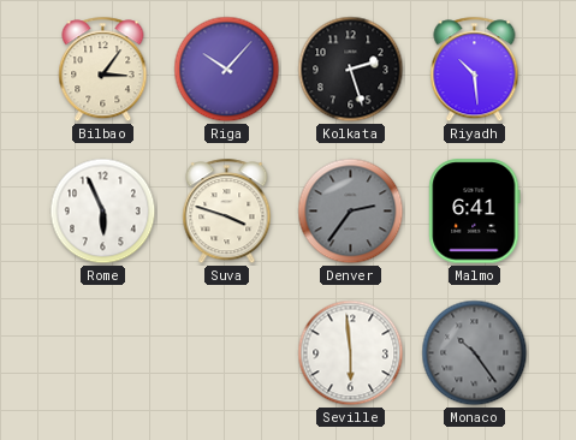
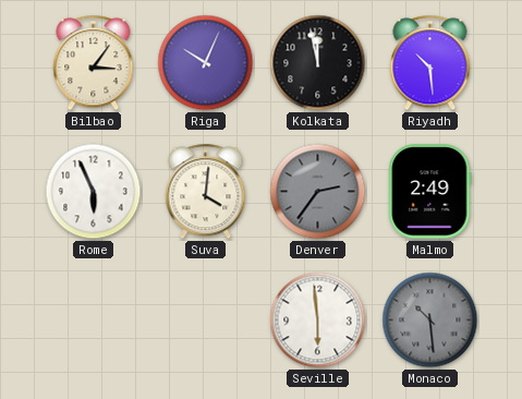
Riga: 10:07 -> 10:04
Kolkata: 2:27 -> 11:58
Suva: 3:48 -> 4:01
Malmo: 6:41 -> 2:49
Monaco: 10:24 -> 10:29
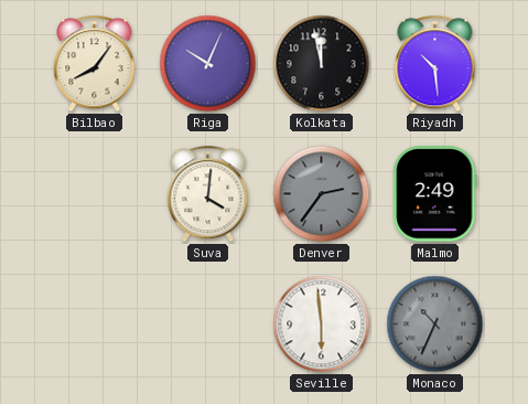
Bilbao: 3:06 -> 8:06
Rome: 5:56 -> none
Monaco: 10:29 -> 10:34
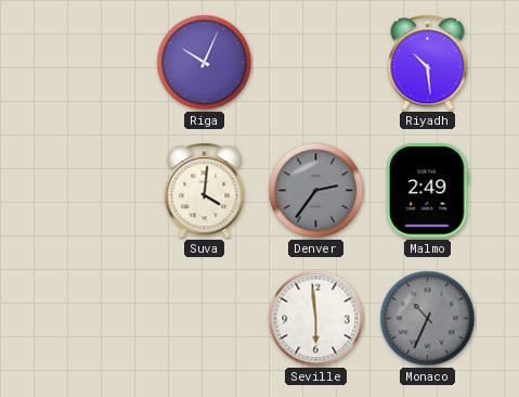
Bilbao: 8:06 -> none
Kolkata: 11:58 -> none
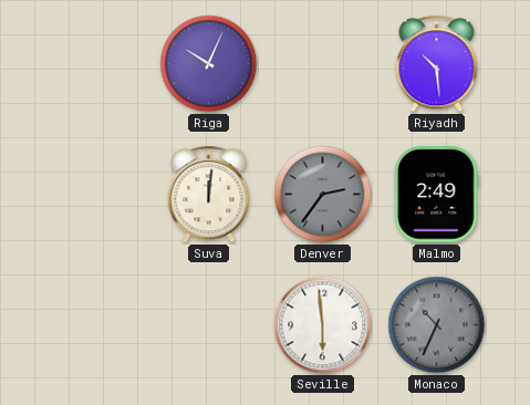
Suva: 4:01 -> 12:01
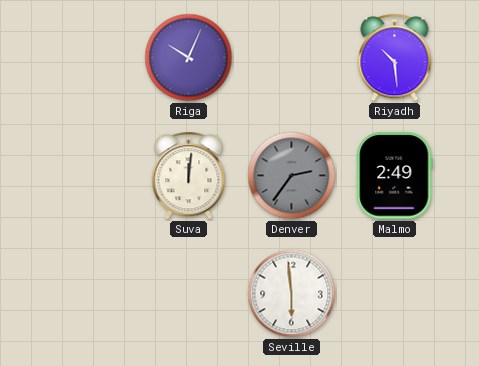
Monaco: 10:34 -> none
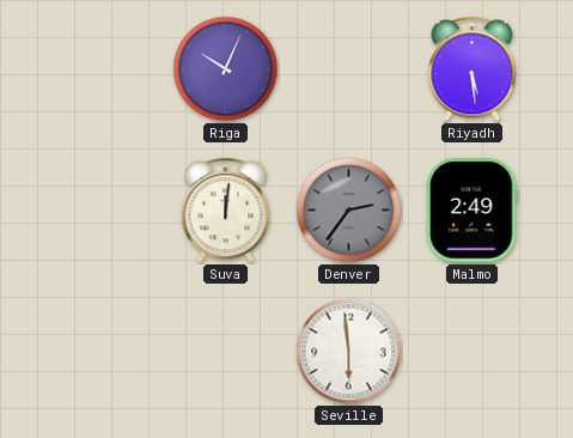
Riyadh: 10:29 -> 5:29
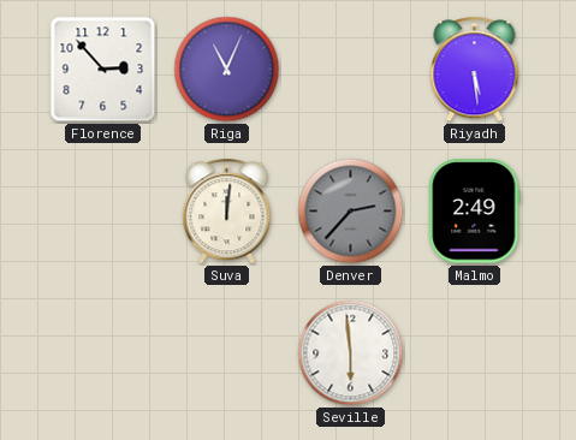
Florence: none -> 2:53
Riga: 10:04 -> 11:04
Denver: 2:36 -> 2:37
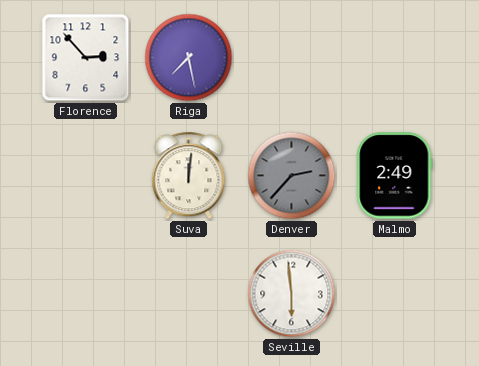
Riga: 11:04 -> 7:28
Riyadh: 5:29 -> none
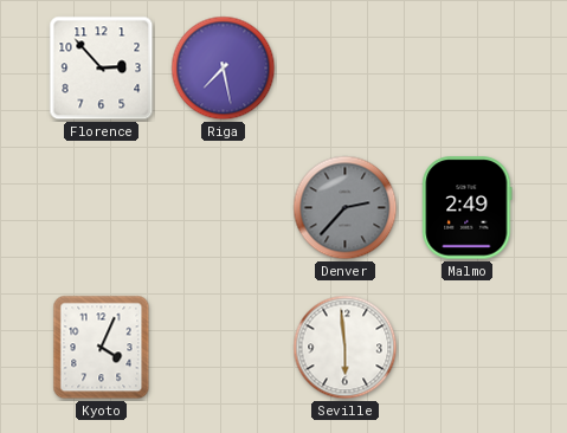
Suva: 12:01 -> none
Kyoto: none -> 4:04
